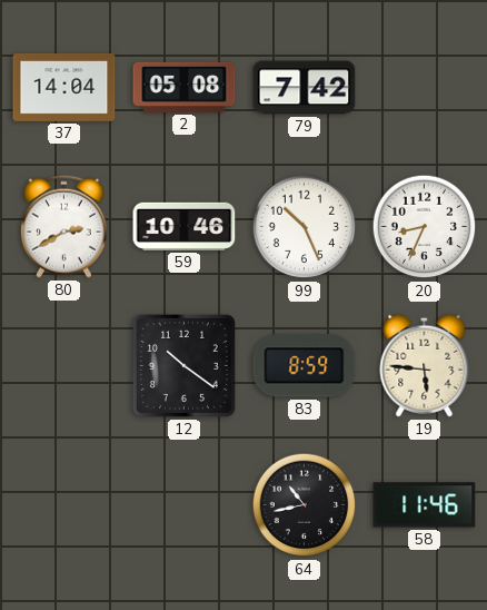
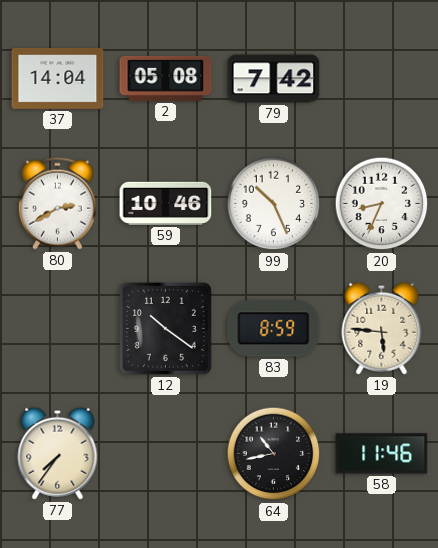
77: none -> 7:36
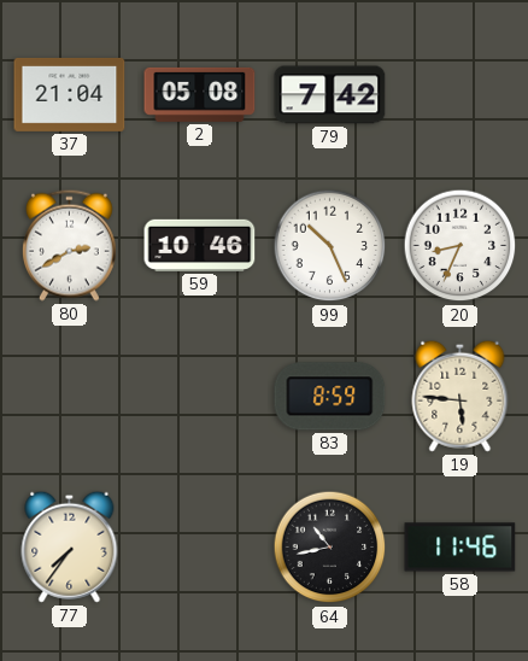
37: 14:04 -> 21:04
12: 10:21 -> none
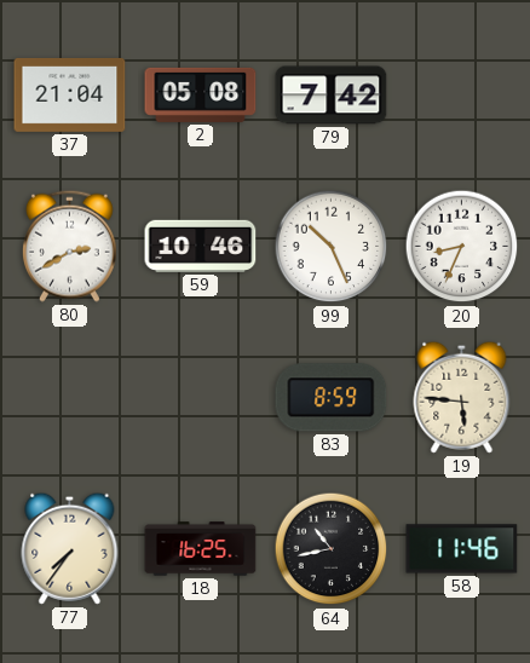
18: none -> 16:25
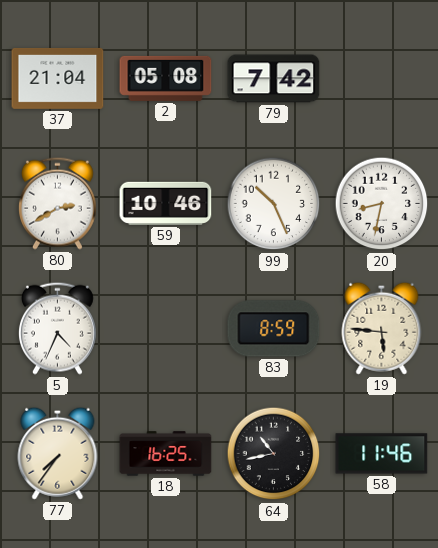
20: 8:34 -> 8:32
5: none -> 4:34
